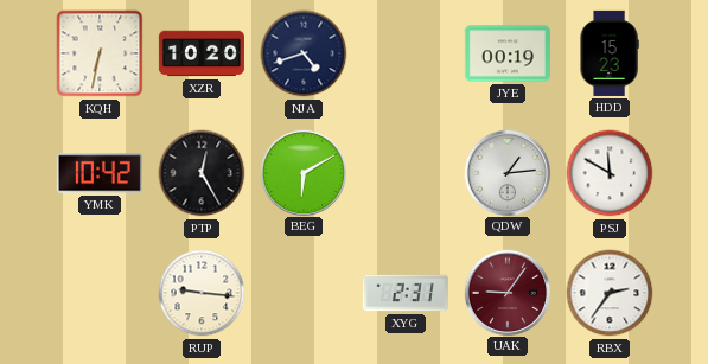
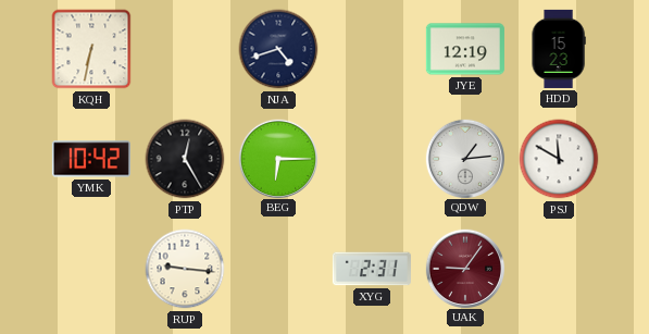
XZR: 10:20 -> none
JYE: 00:19 -> 12:19
BEG: 6:10 -> 6:15
RBX: 2:36 -> none
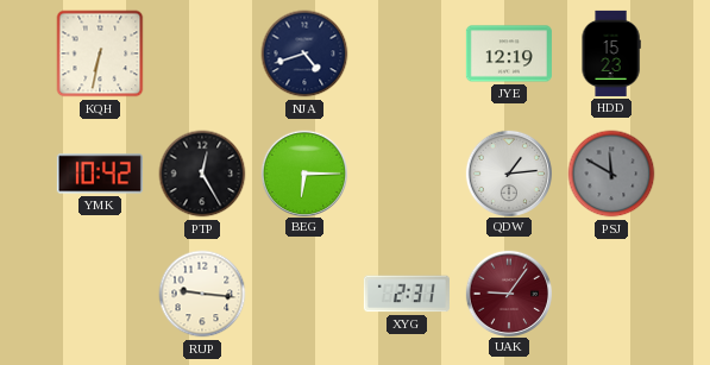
PSJ dial: white -> grey
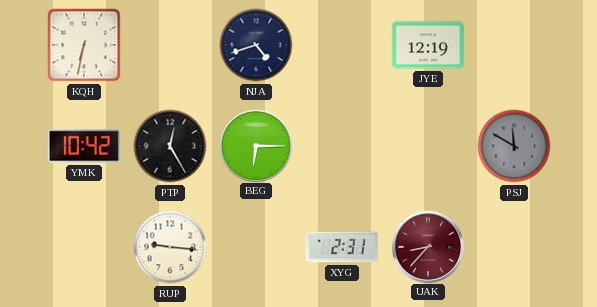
HDD: 15:23 -> none
QDW: 1:14 -> none
UAK: 9:06 -> 8:37
